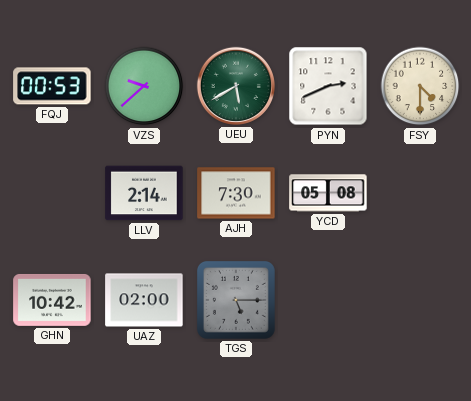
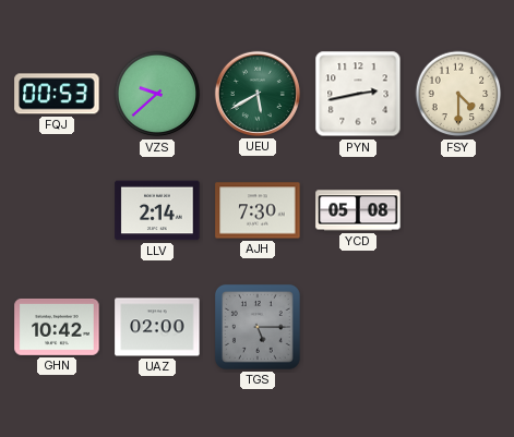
PYN: 2:41 -> 2:43
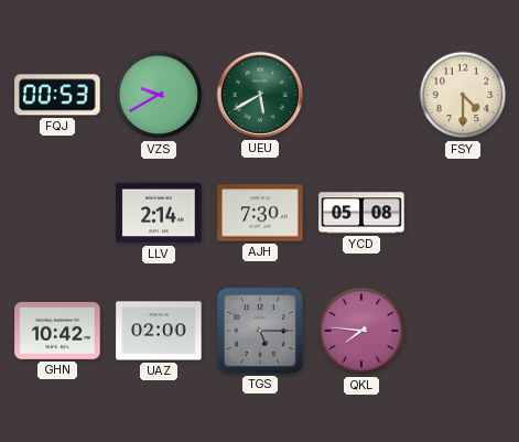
VZS: 9:38 -> 9:40
PYN: 2:43 -> none
QKL: none -> 7:46
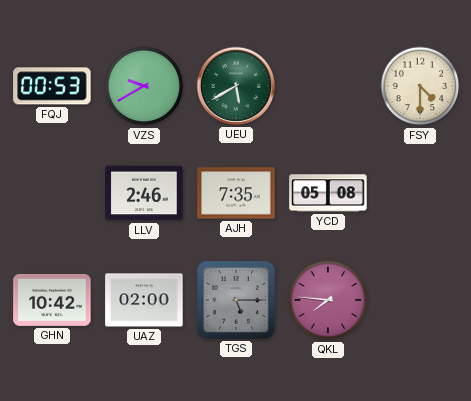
LLV: 2:14 -> 2:46
AJH: 7:30 -> 7:35
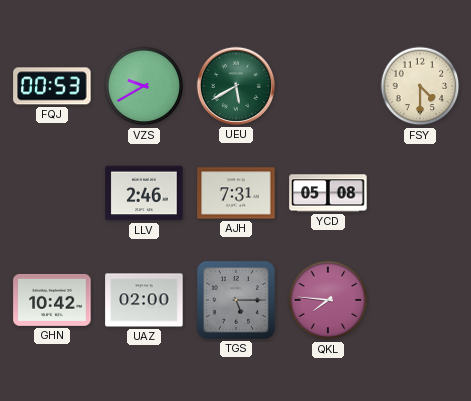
AJH: 7:35 -> 7:31
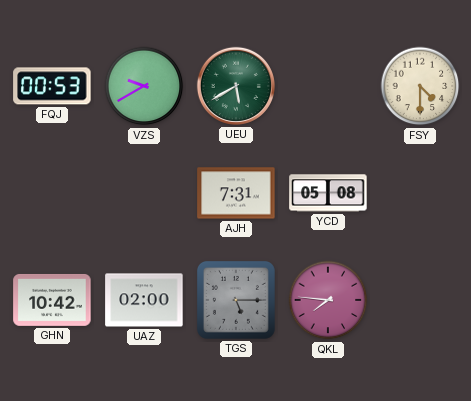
LLV: 2:46 -> none
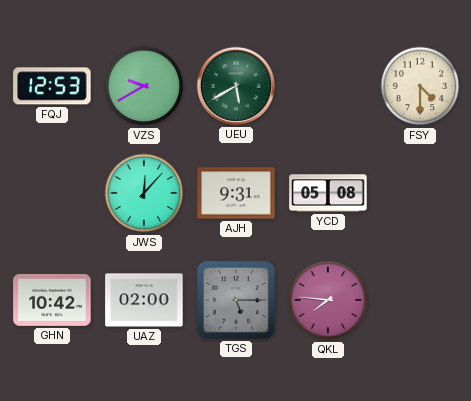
FQJ: 00:53 -> 12:53
JWS: none -> 12:07
AJH: 7:31 -> 9:31
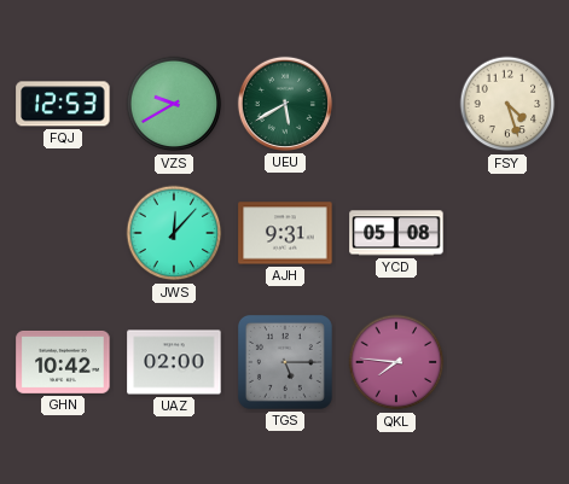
FSY: 4:30 -> 4:27
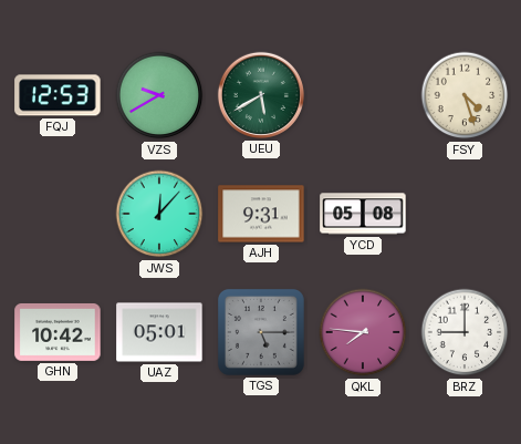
UAZ: 02:00 -> 05:01
BRZ: none -> 9:00
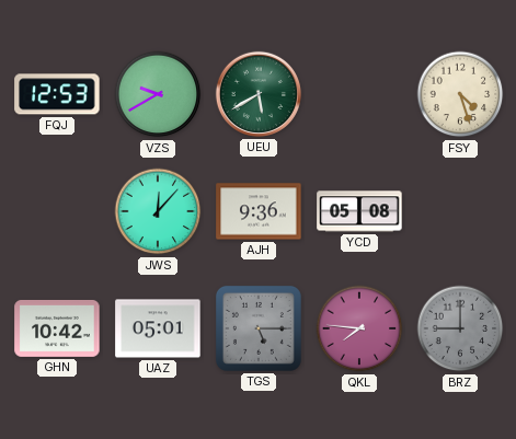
AJH: 9:31 -> 9:36
BRZ dial: white -> grey
